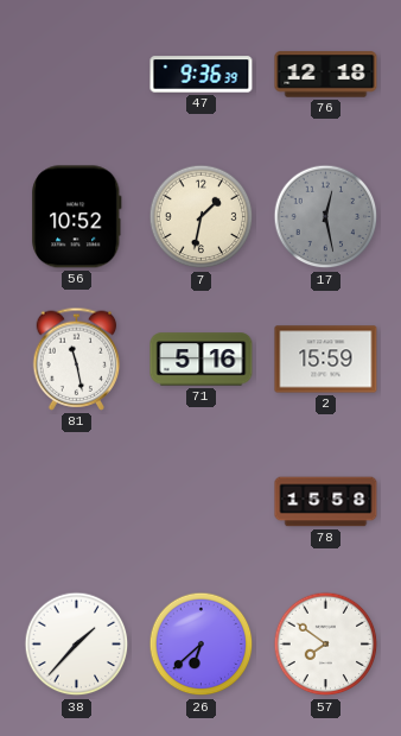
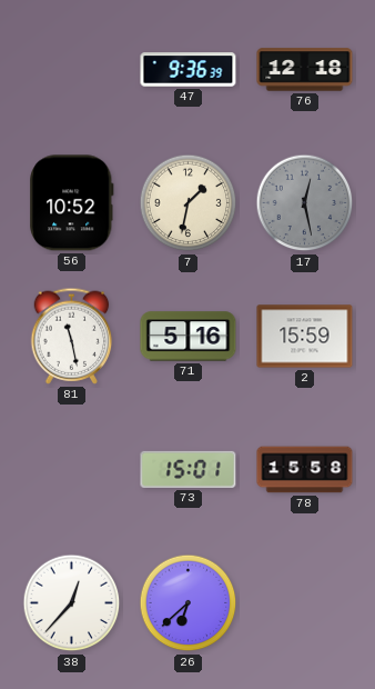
73: none -> 15:01
38: 1:37 -> 12:37
57: 7:51 -> none
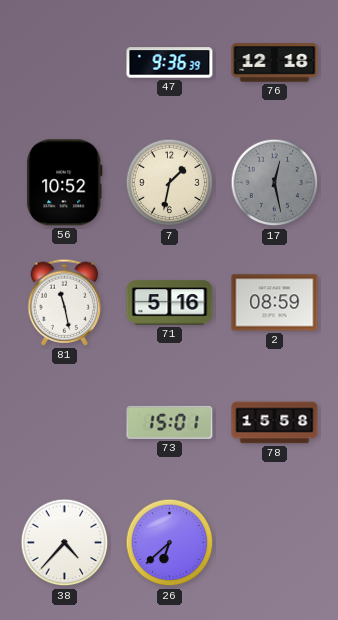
2: 15:59 -> 08:59
38: 12:37 -> 4:37
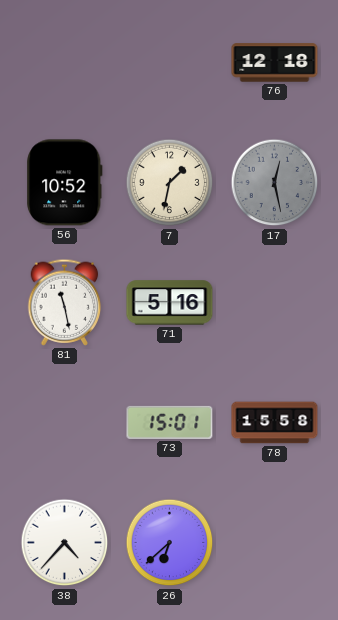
47: 9:36 -> none
2: 08:59 -> none
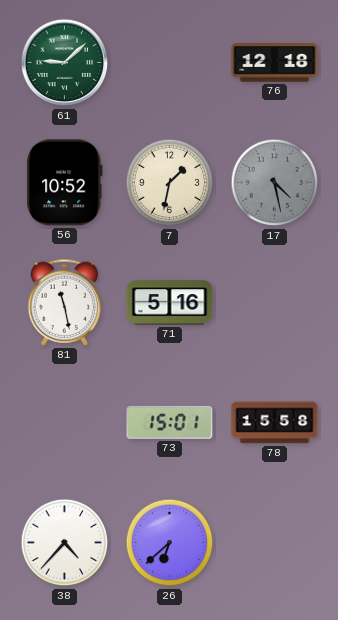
61: none -> 9:08
17: 12:28 -> 4:28
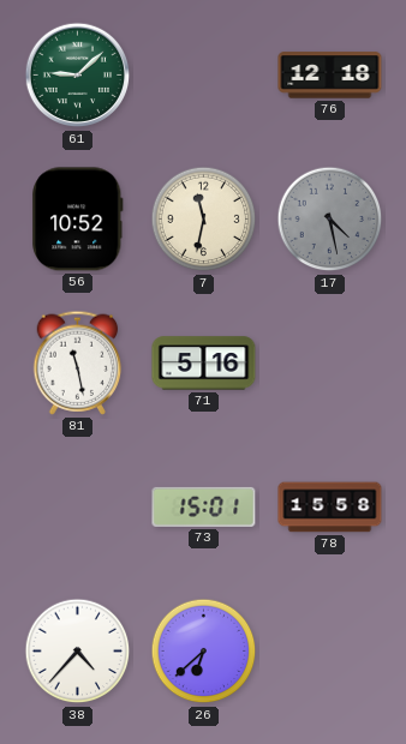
7: 1:32 -> 11:32
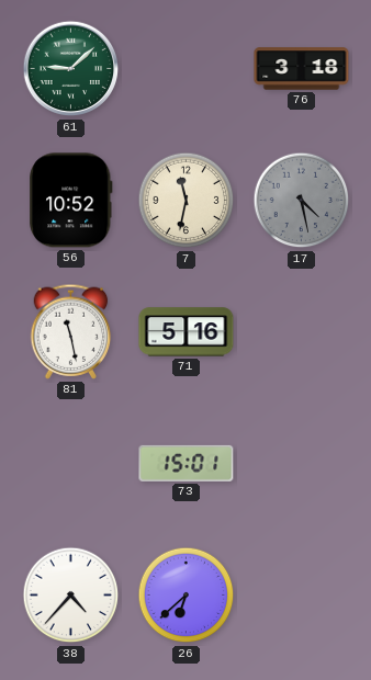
76: 12:18 -> 3:18
78: 15:58 -> none
